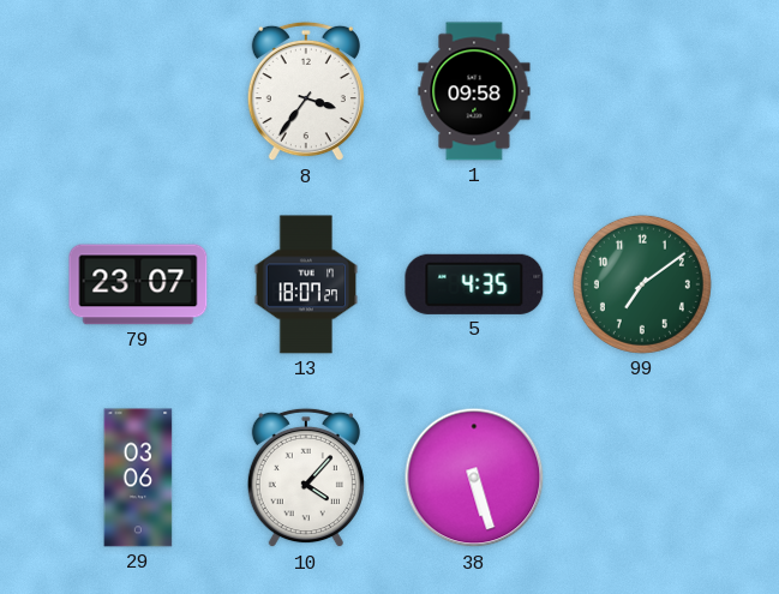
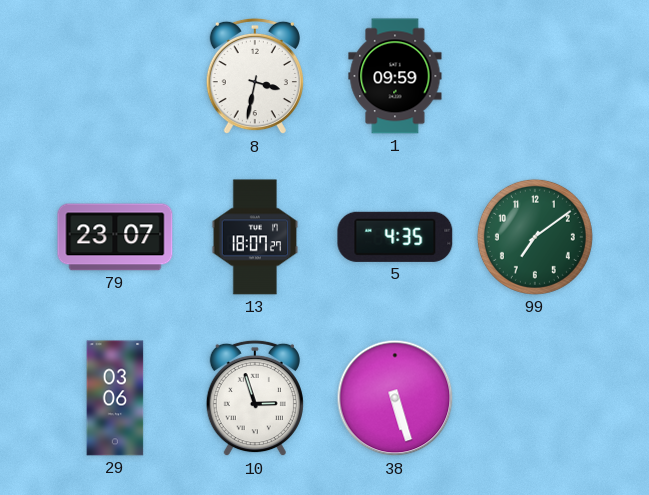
8: 3:36 -> 3:32
1: 09:58 -> 09:59
10: 4:07 -> 2:57
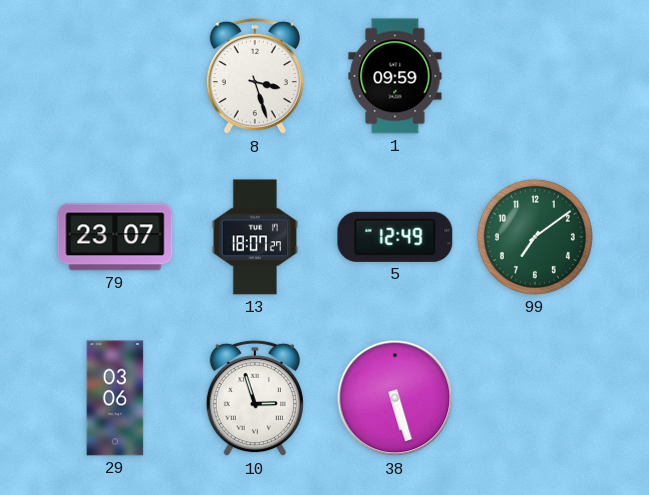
8: 3:32 -> 3:27
5: 4:35 -> 12:49
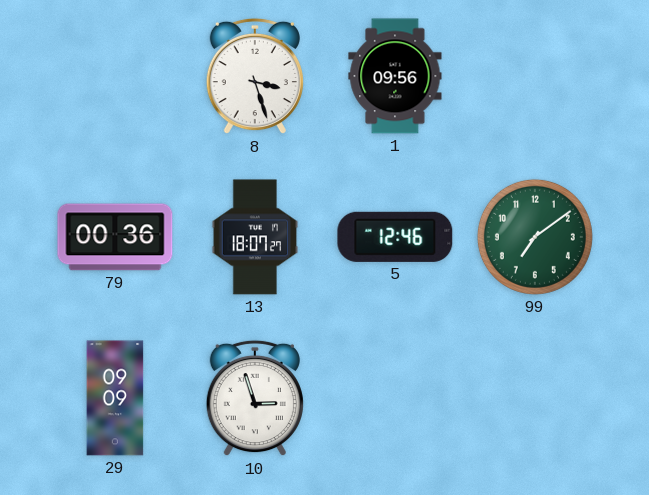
1: 09:59 -> 09:56
79: 23:07 -> 00:36
5: 12:49 -> 12:46
29: 03:06 -> 09:09
38: 5:27 -> none
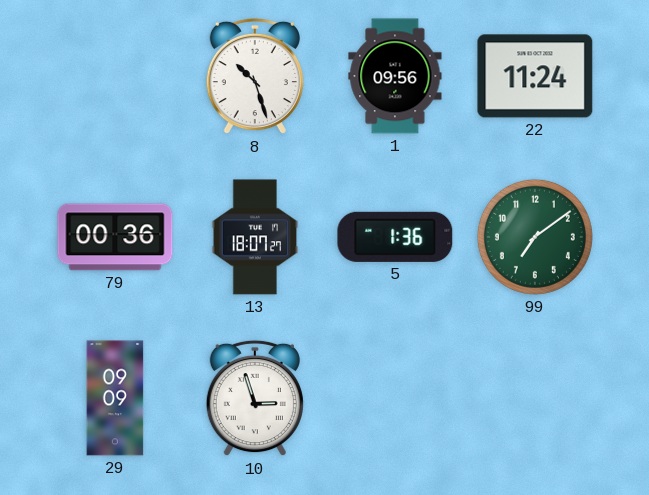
8: 3:27 -> 10:27
22: none -> 11:24
5: 12:46 -> 1:36
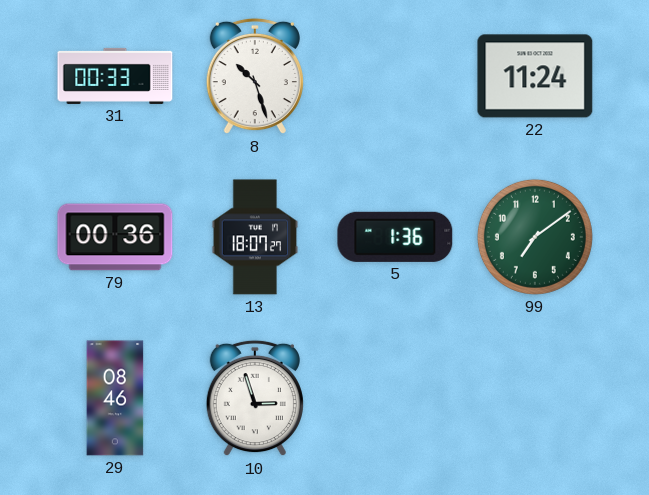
31: none -> 00:33
1: 09:56 -> none
29: 09:09 -> 08:46
